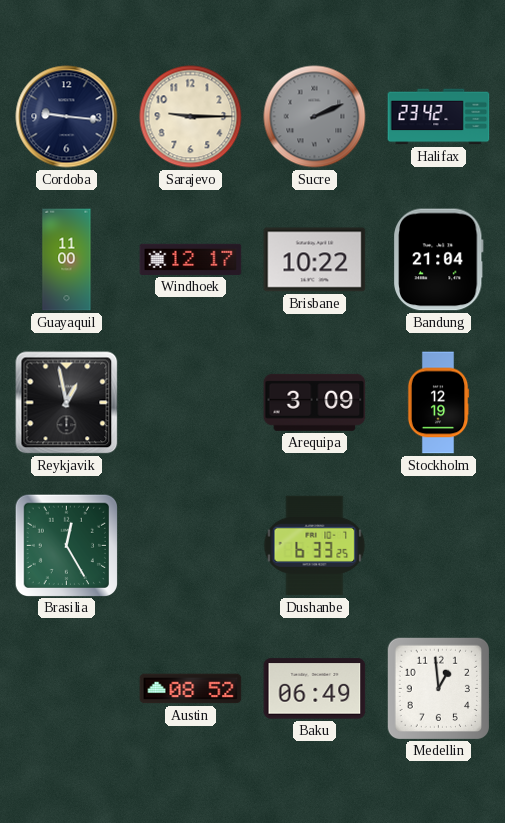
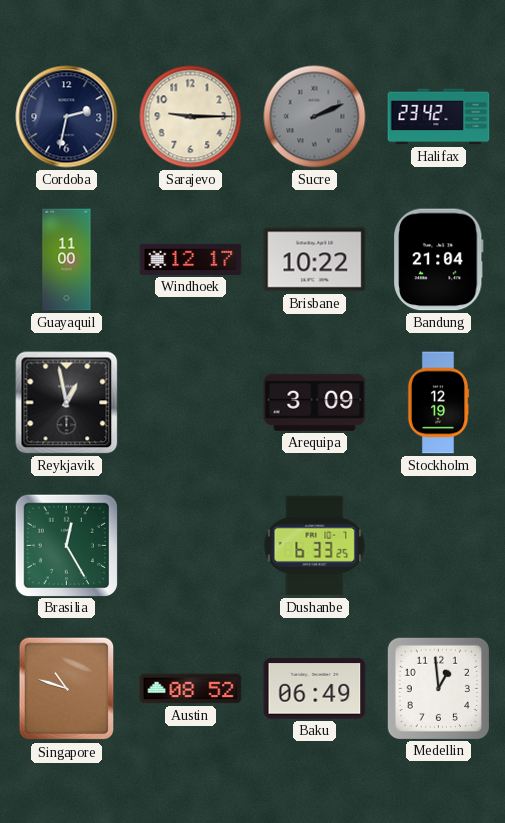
Cordoba: 9:16 -> 2:32
Singapore: none -> 10:48
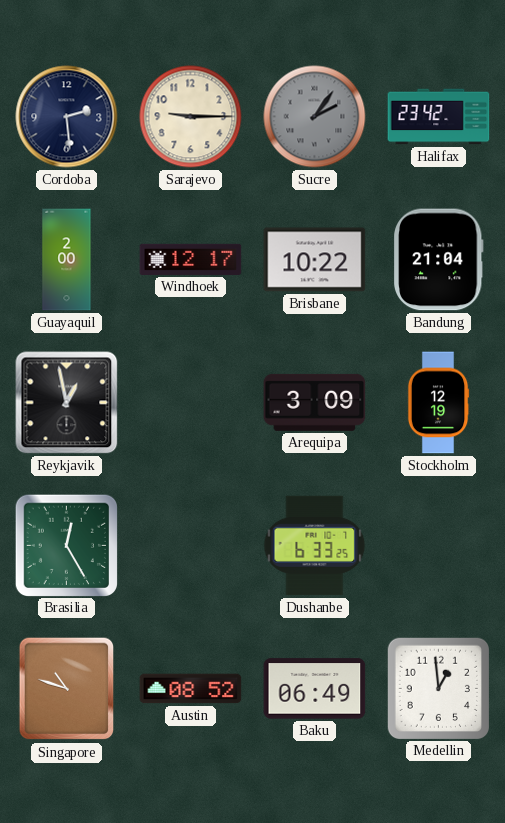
Cordoba: 2:32 -> 2:29
Sucre: 2:11 -> 2:06
Guayaquil: 11:00 -> 2:00
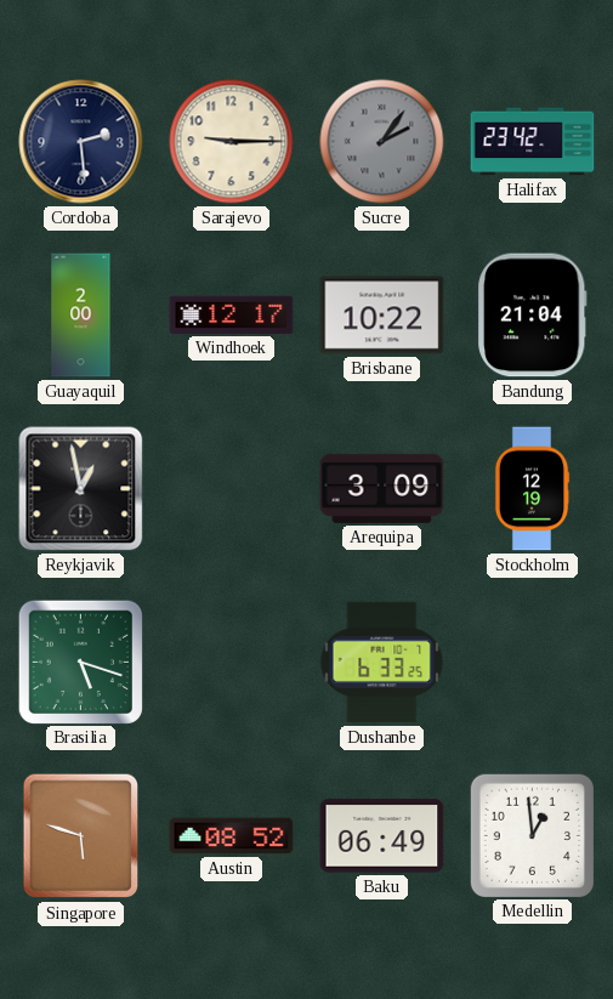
Brasilia: 12:25 -> 5:18
Singapore: 10:48 -> 5:48
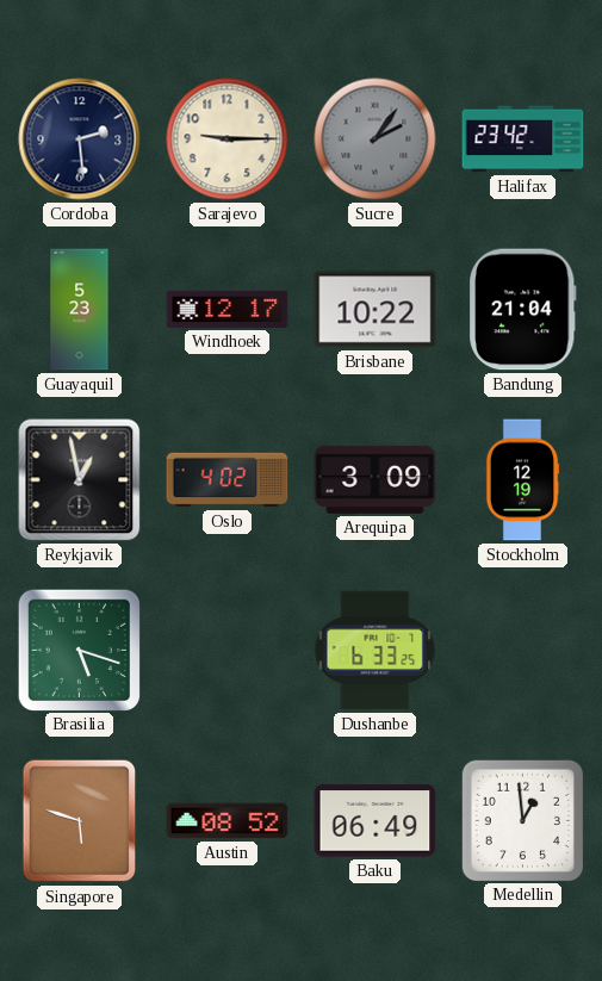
Guayaquil: 2:00 -> 5:23
Oslo: none -> 4:02
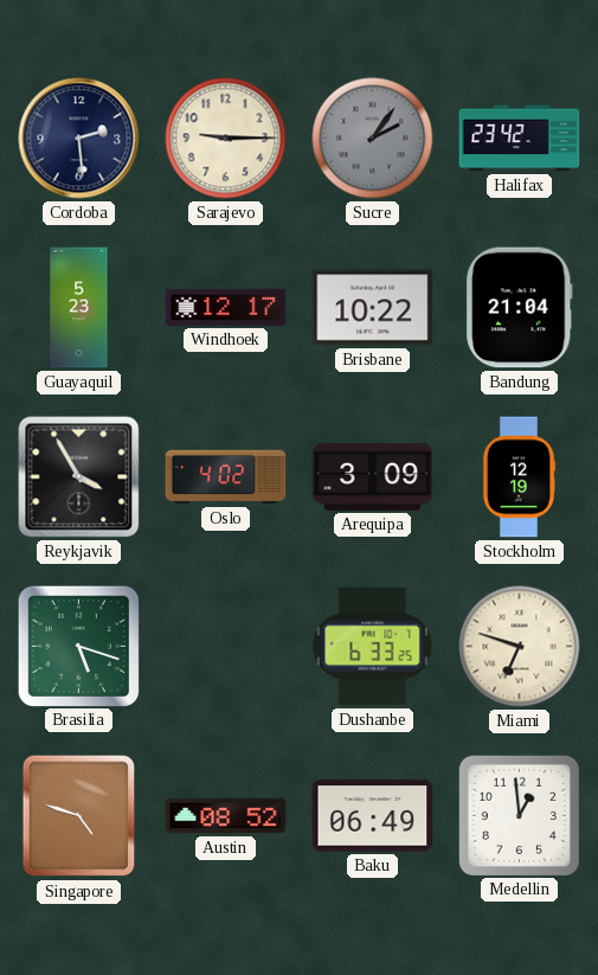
Reykjavik: 12:58 -> 3:55
Miami: none -> 6:48
Singapore: 5:48 -> 4:48
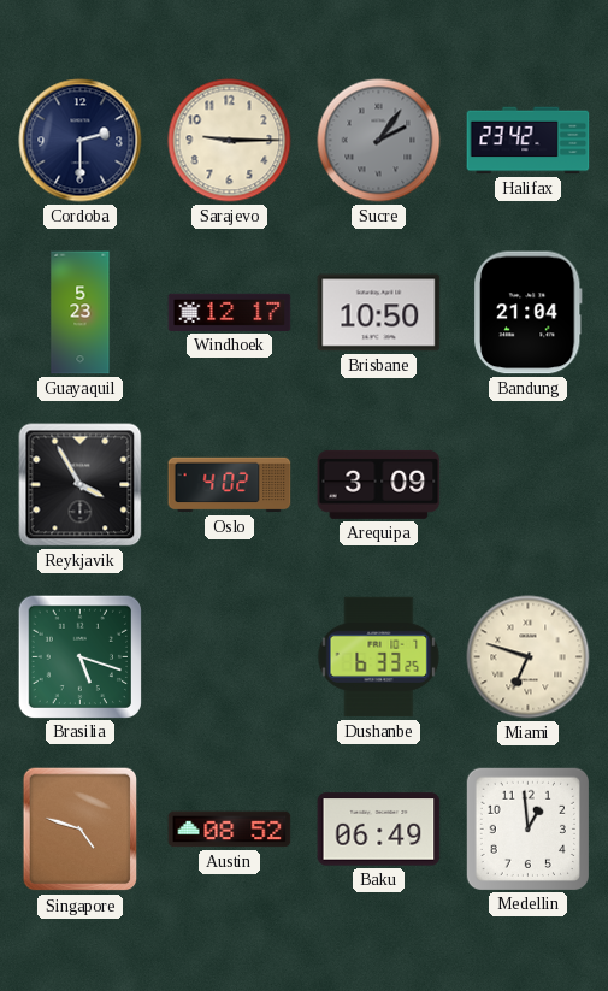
Cordoba: 2:29 -> 2:30
Brisbane: 10:22 -> 10:50
Stockholm: 12:19 -> none
